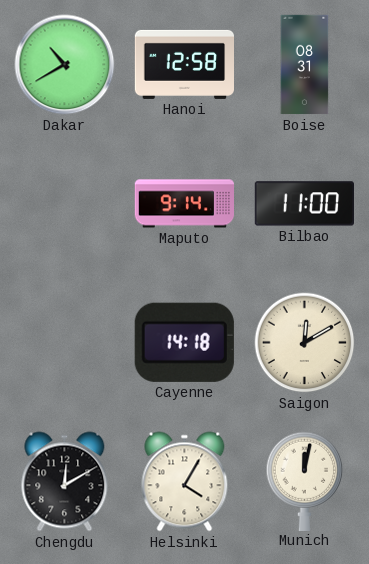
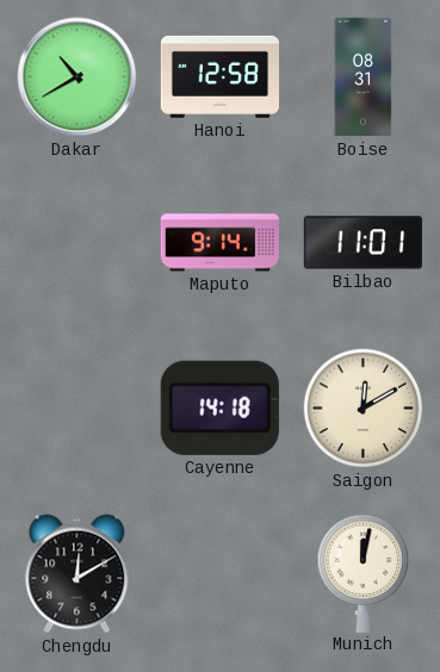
Bilbao: 11:00 -> 11:01
Helsinki: 4:05 -> none
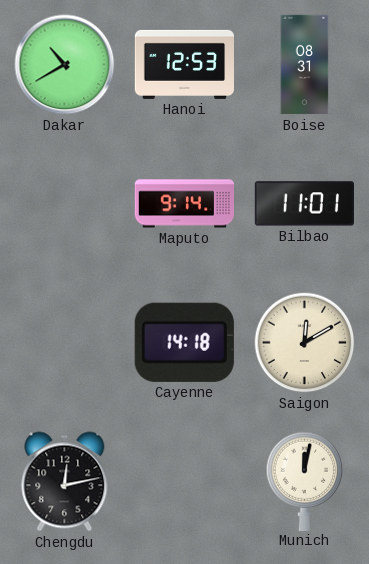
Hanoi: 12:58 -> 12:53
Chengdu: 12:10 -> 12:13
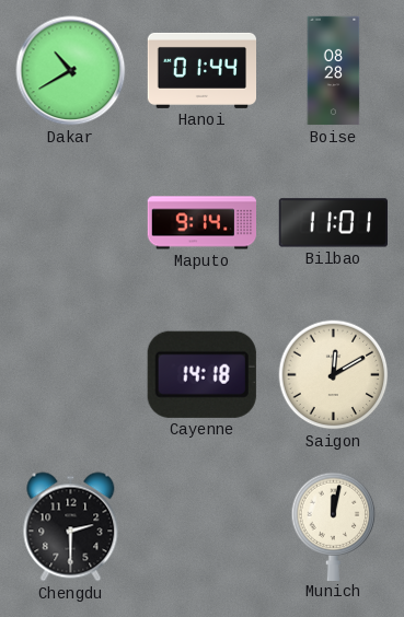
Hanoi: 12:53 -> 01:44
Boise: 08:31 -> 08:28
Chengdu: 12:13 -> 2:30
